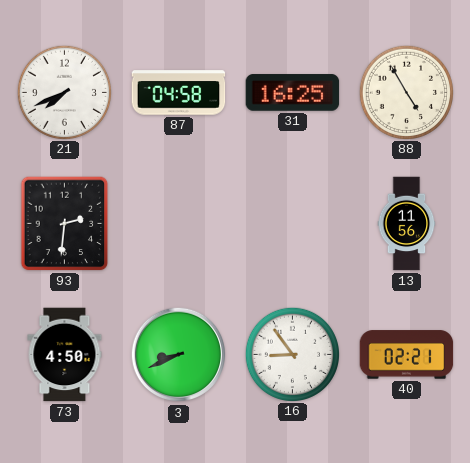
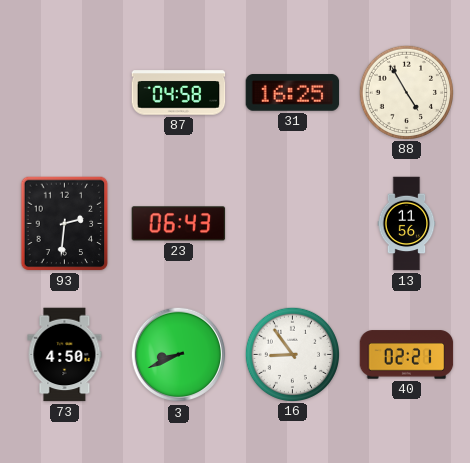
21: 7:41 -> none
23: none -> 06:43
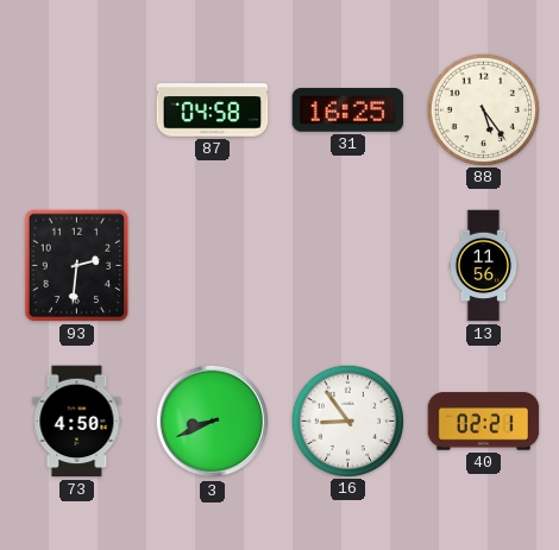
88: 4:55 -> 5:24
23: 06:43 -> none
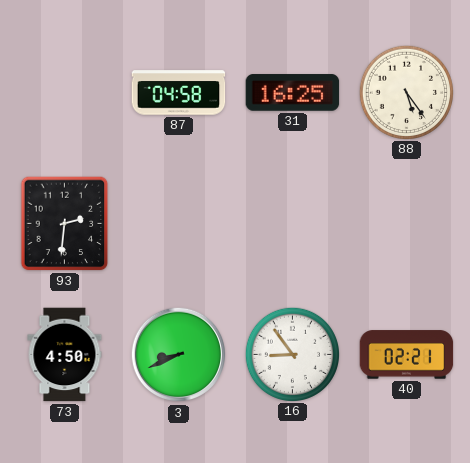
13: 11:56 -> none
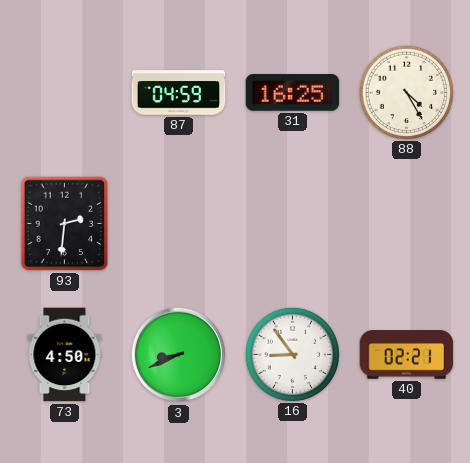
87: 04:58 -> 04:59
88: 5:24 -> 4:25
